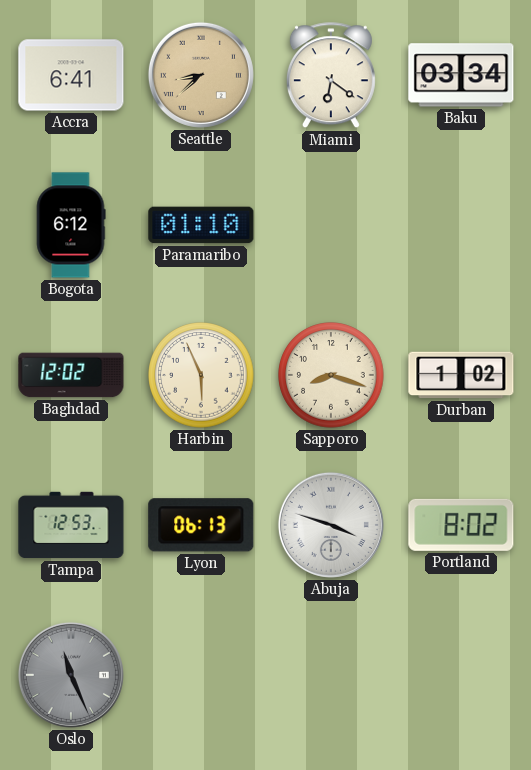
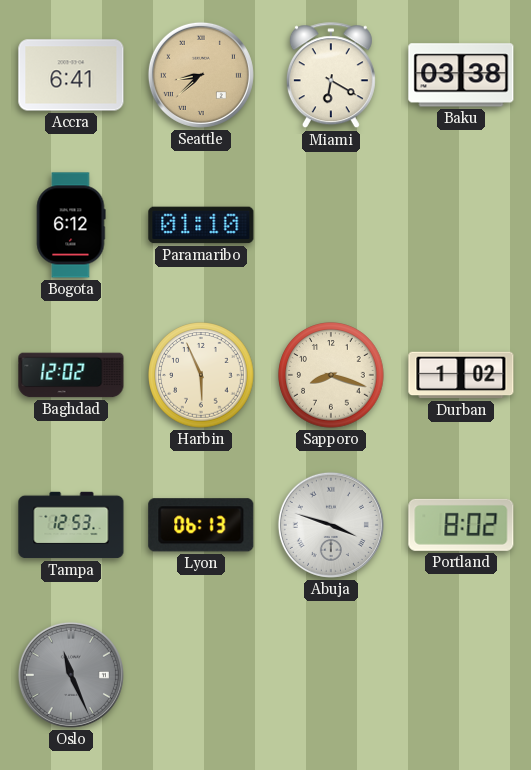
Miami: 6:21 -> 6:20
Baku: 03:34 -> 03:38
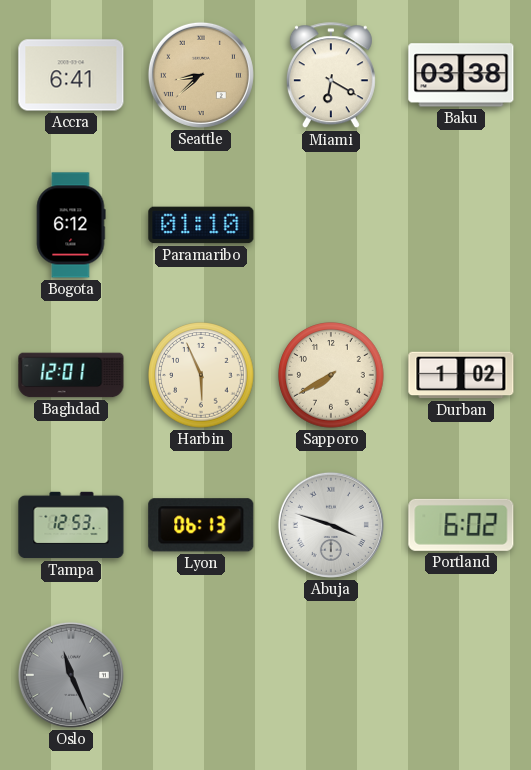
Baghdad: 12:02 -> 12:01
Sapporo: 8:18 -> 7:40
Portland: 8:02 -> 6:02
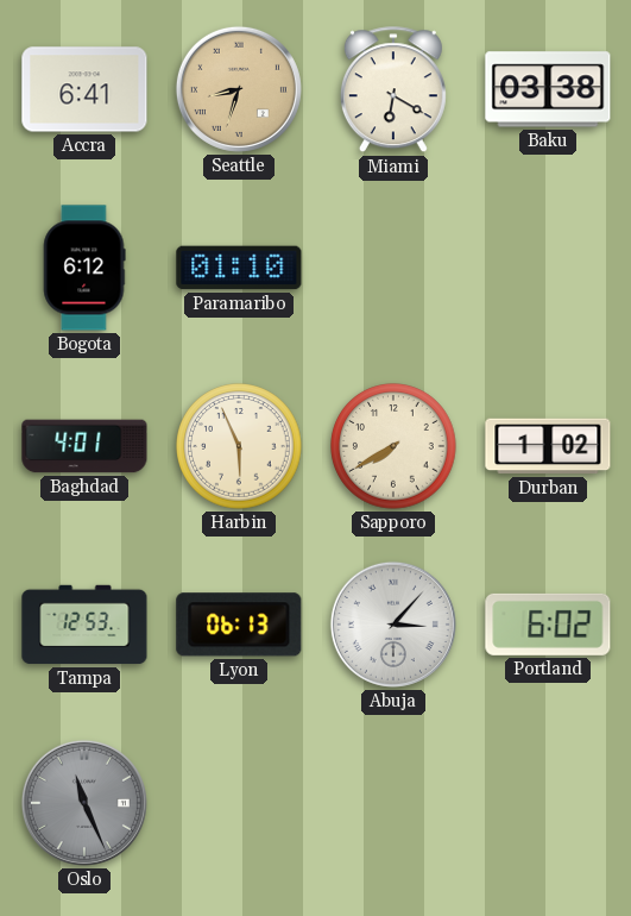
Seattle: 8:38 -> 8:33
Baghdad: 12:01 -> 4:01
Abuja: 3:48 -> 3:07
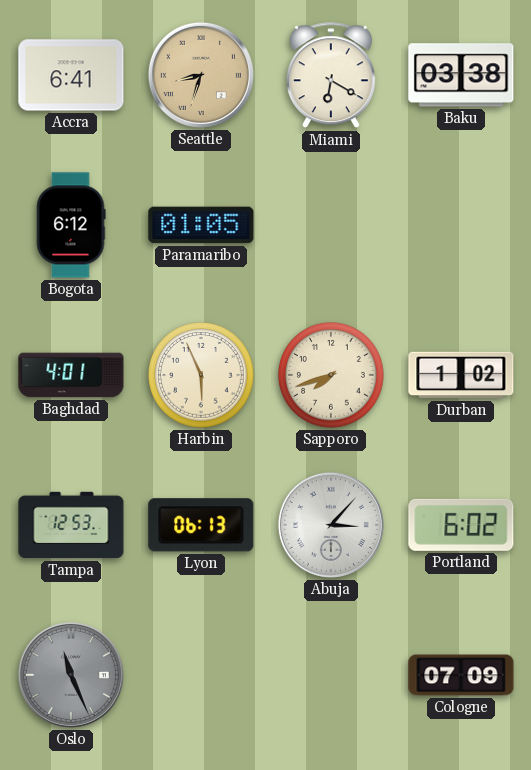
Paramaribo: 01:10 -> 01:05
Sapporo: 7:40 -> 7:42
Cologne: none -> 07:09
